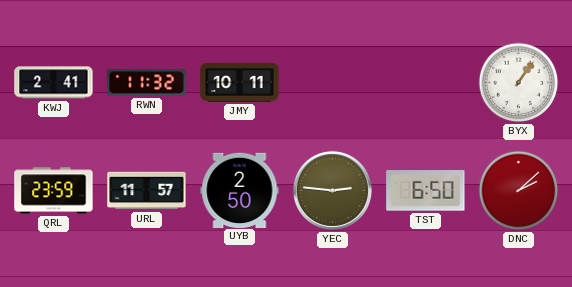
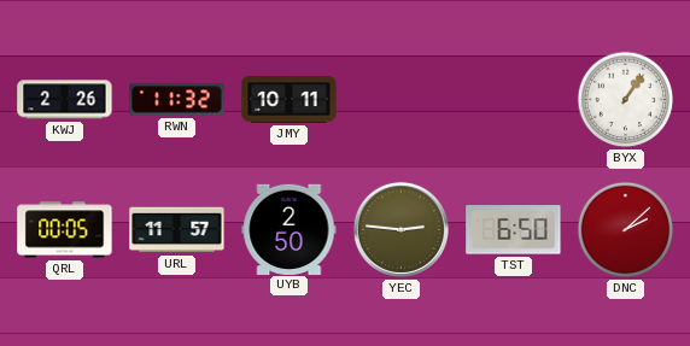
KWJ: 2:41 -> 2:26
QRL: 23:59 -> 00:05
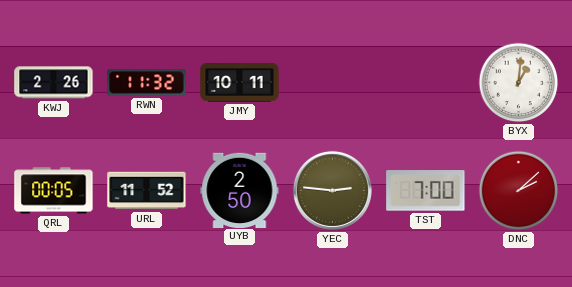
BYX: 1:06 -> 1:01
URL: 11:57 -> 11:52
TST: 6:50 -> 7:00
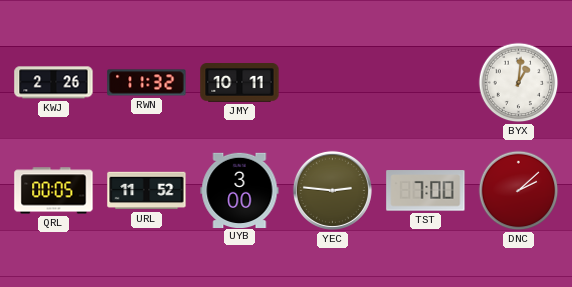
UYB: 2:50 -> 3:00
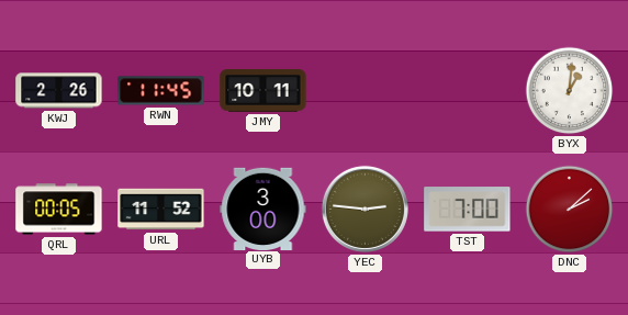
RWN: 11:32 -> 11:45
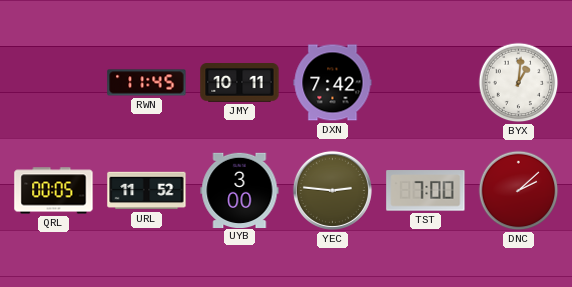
KWJ: 2:26 -> none
DXN: none -> 7:42
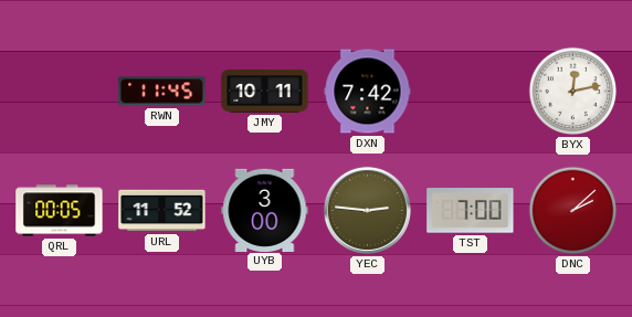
BYX: 1:01 -> 12:13
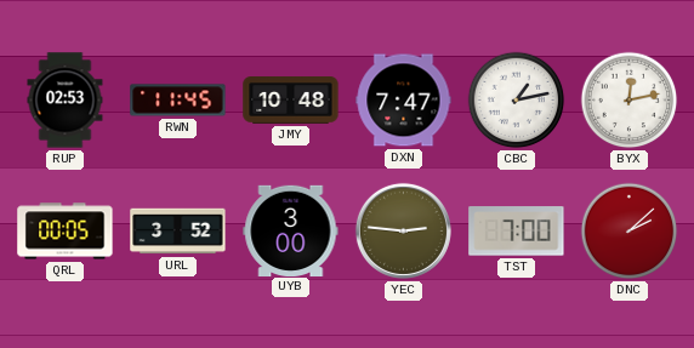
RUP: none -> 02:53
JMY: 10:11 -> 10:48
DXN: 7:42 -> 7:47
CBC: none -> 1:13
URL: 11:52 -> 3:52
